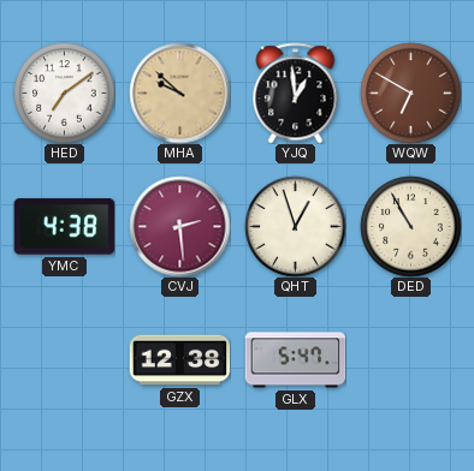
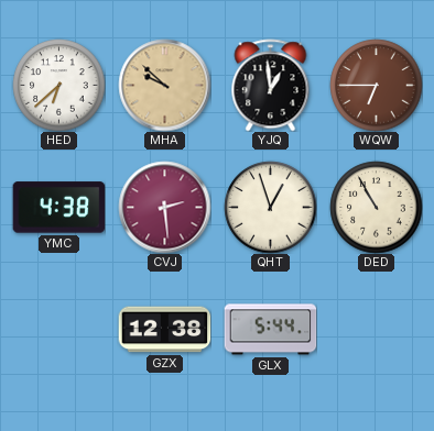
HED: 7:09 -> 6:38
WQW: 6:50 -> 6:45
GLX: 5:47 -> 5:44
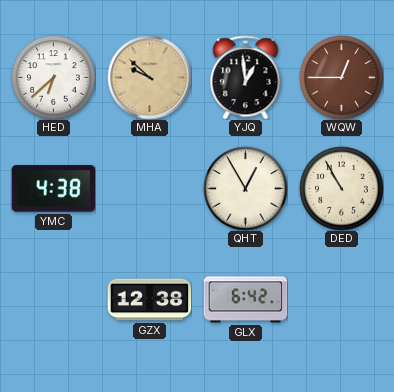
WQW: 6:45 -> 12:45
CVJ: 2:29 -> none
QHT: 12:57 -> 12:55
GLX: 5:44 -> 6:42
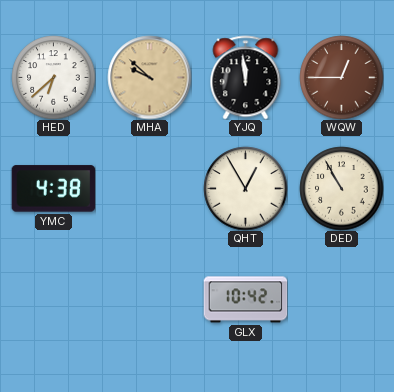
YJQ: 12:59 -> 11:59
GZX: 12:38 -> none
GLX: 6:42 -> 10:42
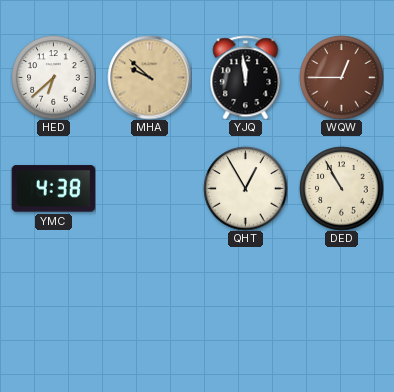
GLX: 10:42 -> none
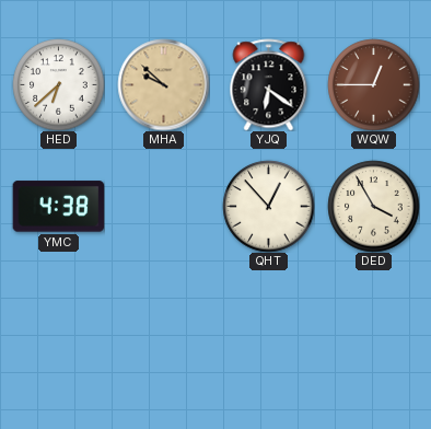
YJQ: 11:59 -> 6:21
QHT: 12:55 -> 12:53
DED: 10:55 -> 3:55
